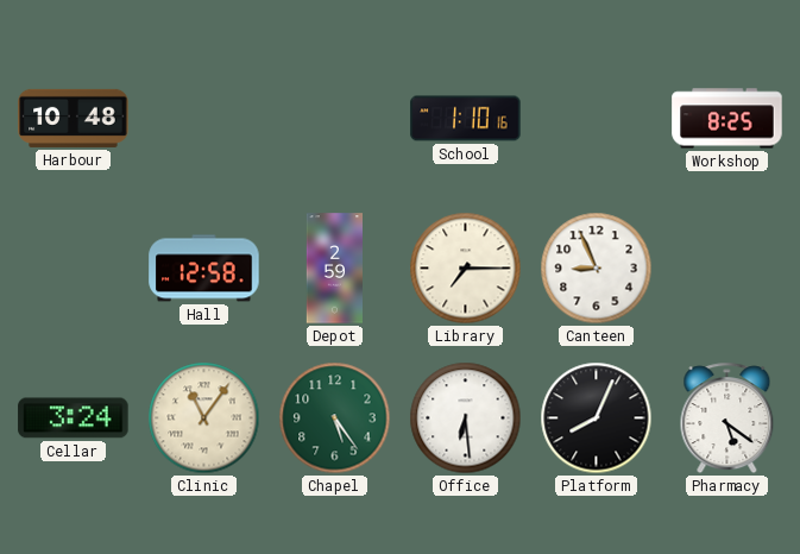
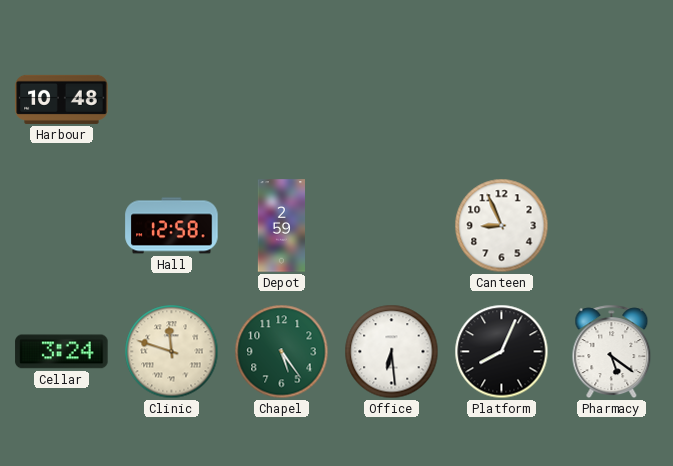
School: 1:10 -> none
Workshop: 8:25 -> none
Library: 7:15 -> none
Clinic: 11:06 -> 11:48
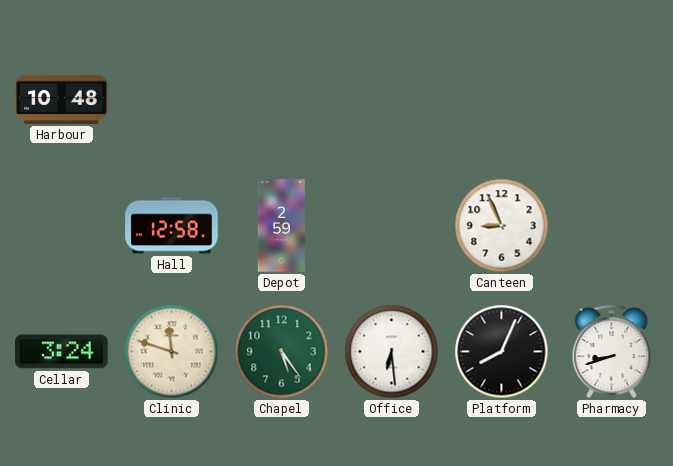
Pharmacy: 5:21 -> 8:42
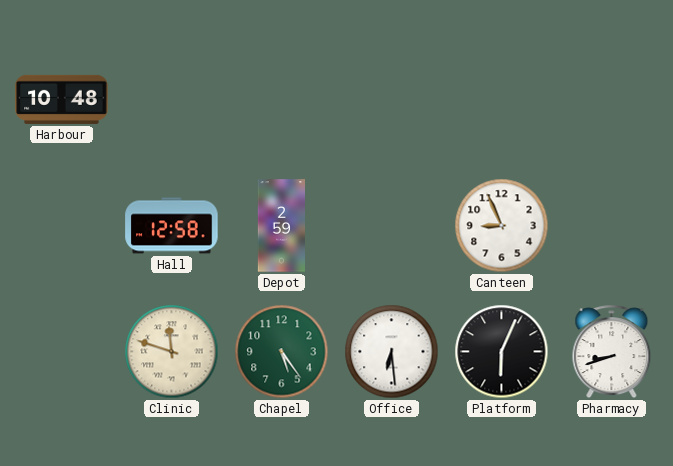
Cellar: 3:24 -> none
Platform: 8:04 -> 6:04
